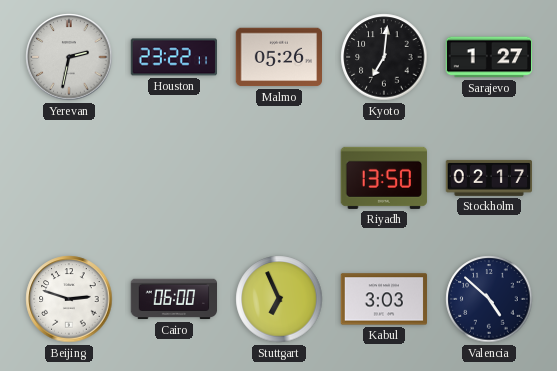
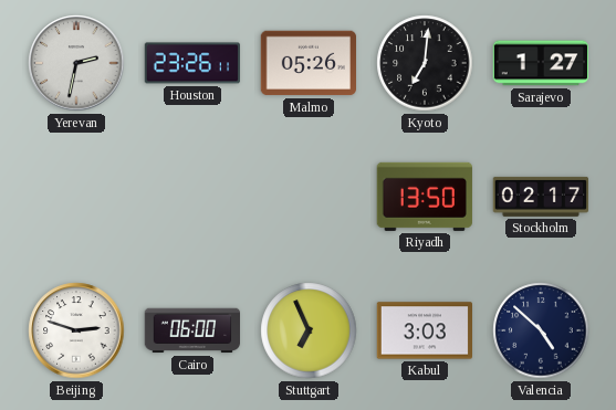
Houston: 23:22 -> 23:26
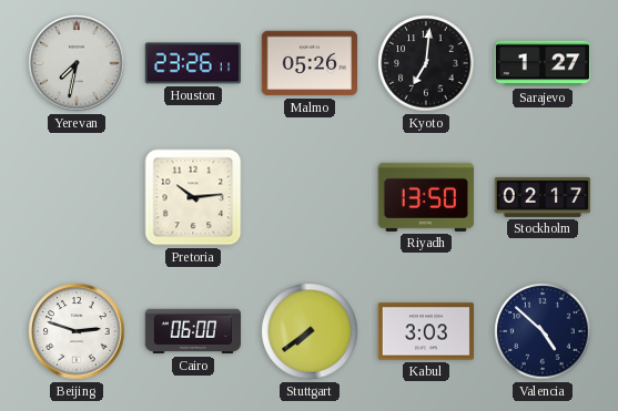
Yerevan: 2:32 -> 7:32
Pretoria: none -> 10:14
Stuttgart: 6:56 -> 7:39
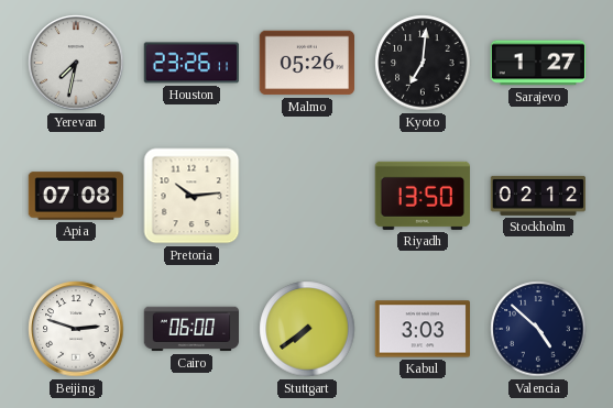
Apia: none -> 07:08
Stockholm: 02:17 -> 02:12
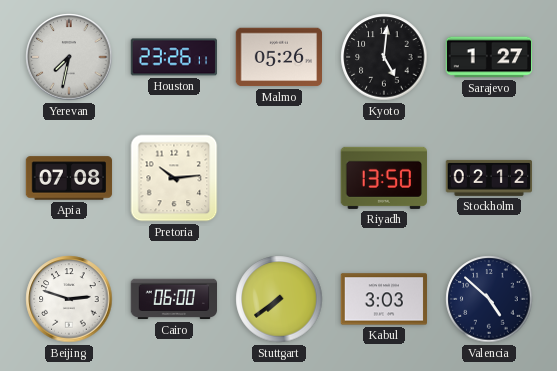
Kyoto: 7:01 -> 5:01
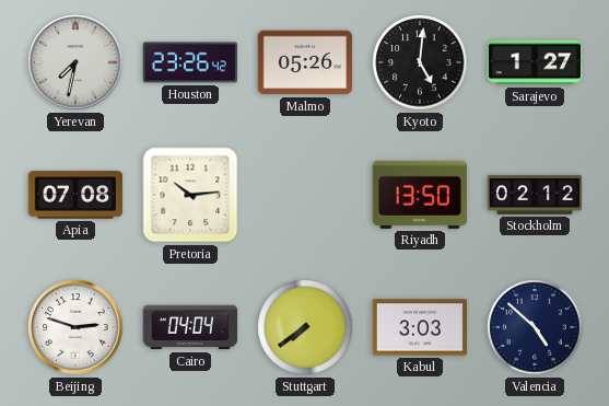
Houston: 23:26:11 -> 23:26:42
Cairo: 06:00 -> 04:04
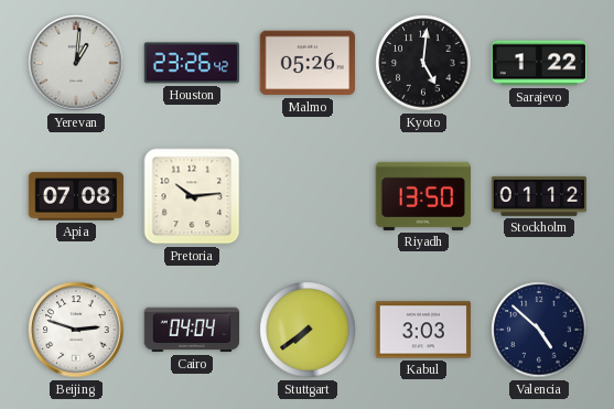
Yerevan: 7:32 -> 1:01
Sarajevo: 1:27 -> 1:22
Stockholm: 02:12 -> 01:12
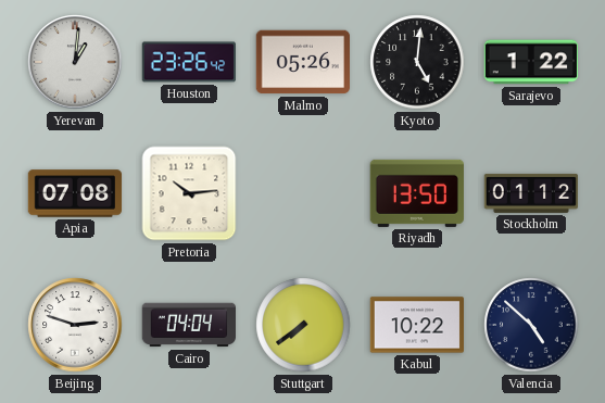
Kabul: 3:03 -> 10:22
